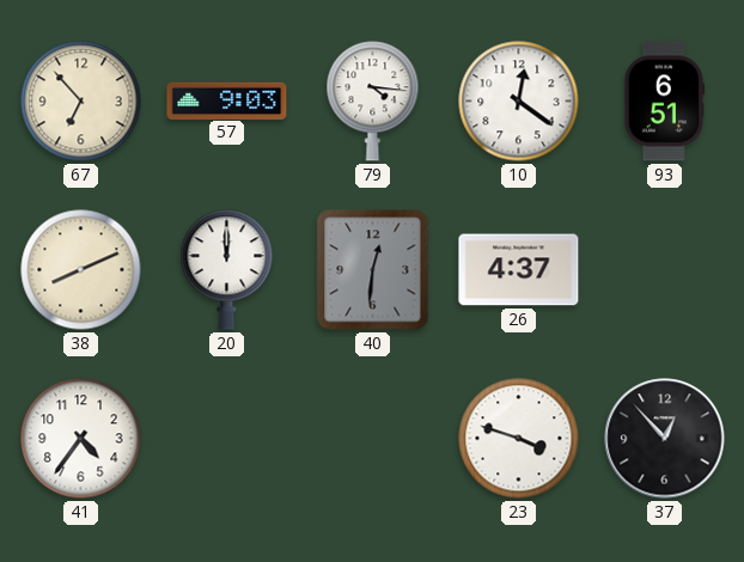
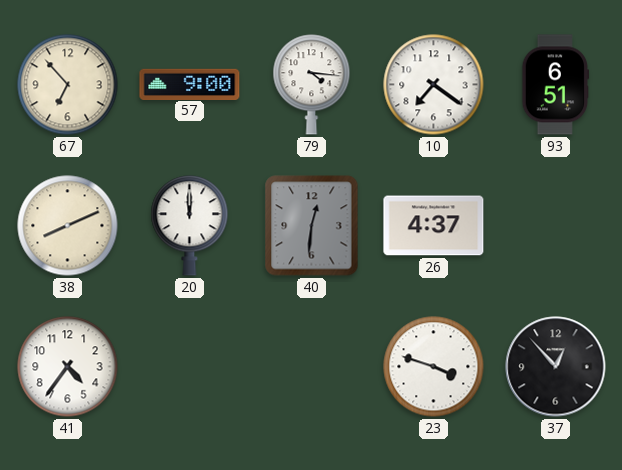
57: 9:03 -> 9:00
10: 12:21 -> 7:21
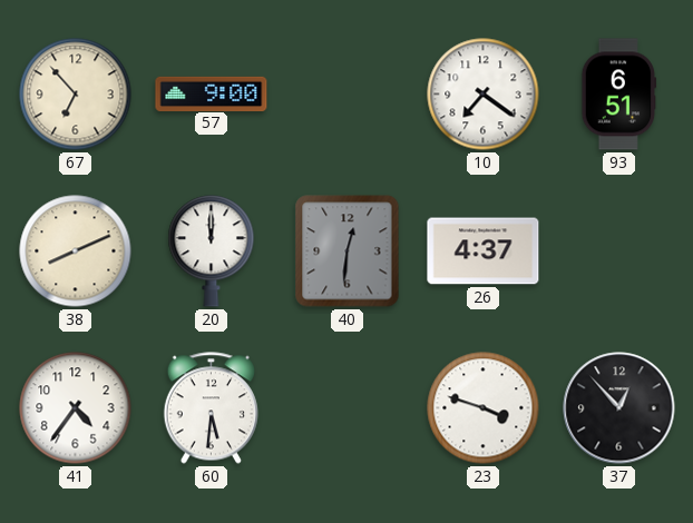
79: 4:16 -> none
60: none -> 5:31
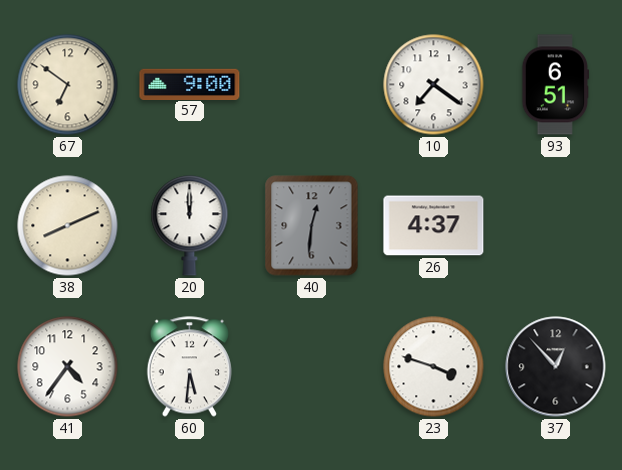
67: 6:53 -> 6:51
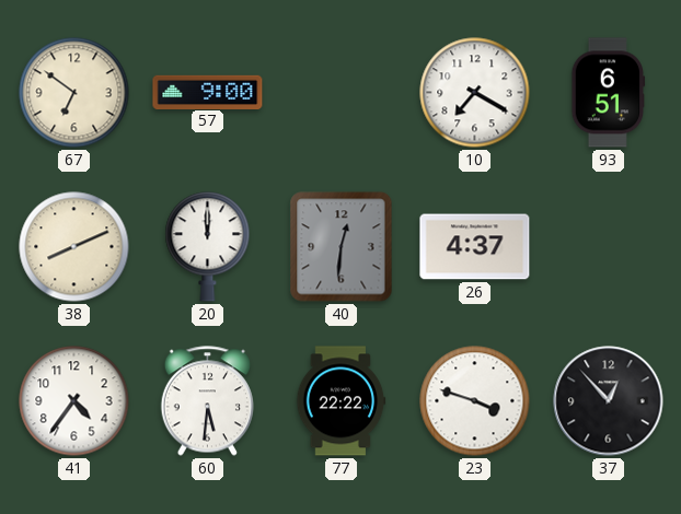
10: 7:21 -> 7:20
77: none -> 22:22
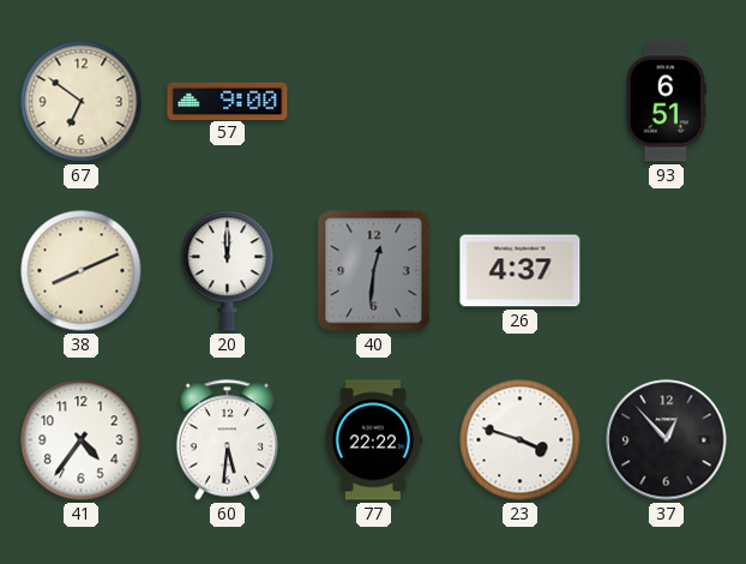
10: 7:20 -> none
